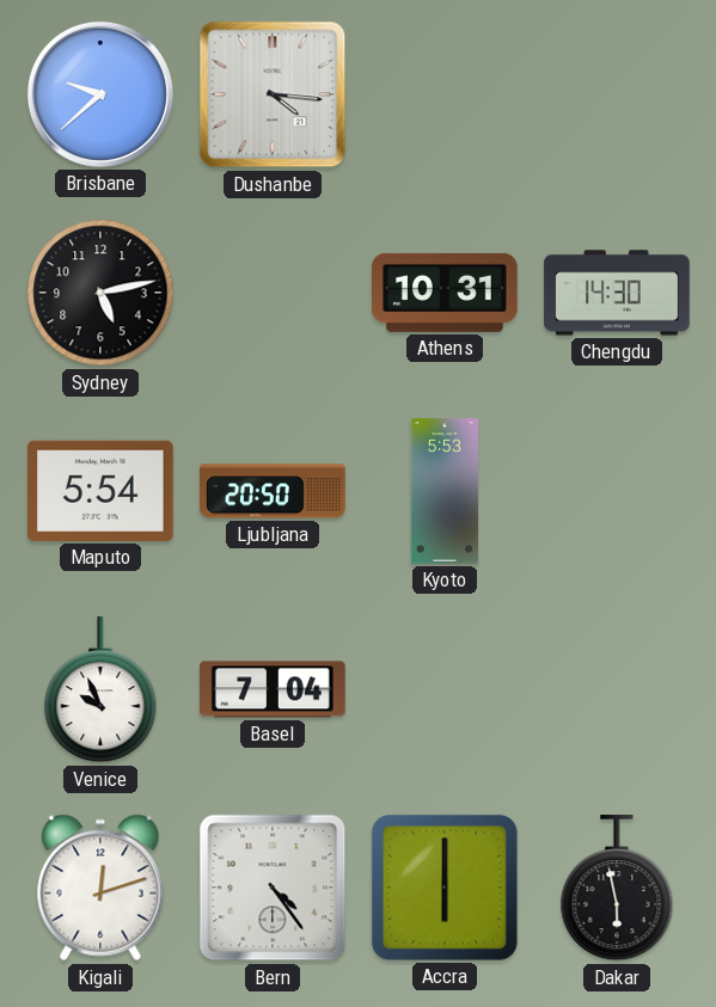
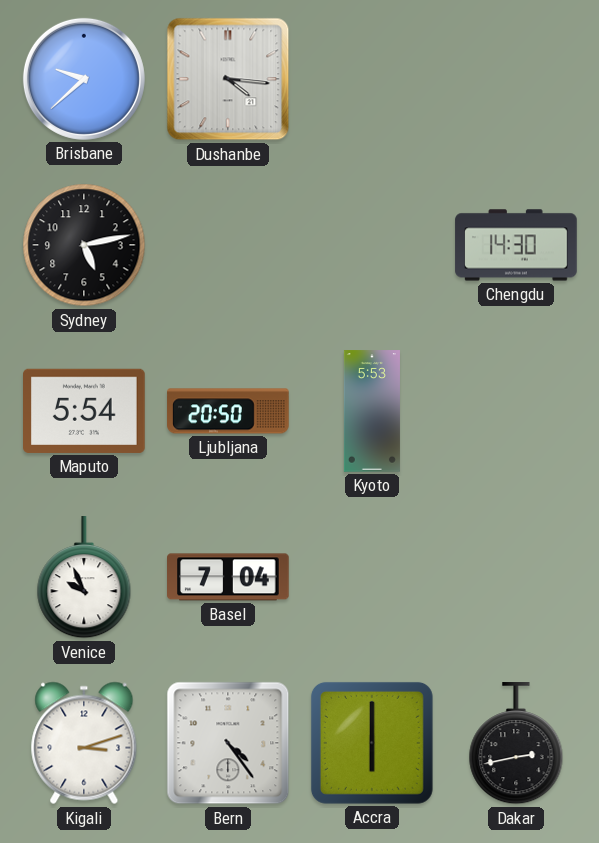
Athens: 10:31 -> none
Kigali: 12:12 -> 3:12
Dakar: 5:58 -> 2:43
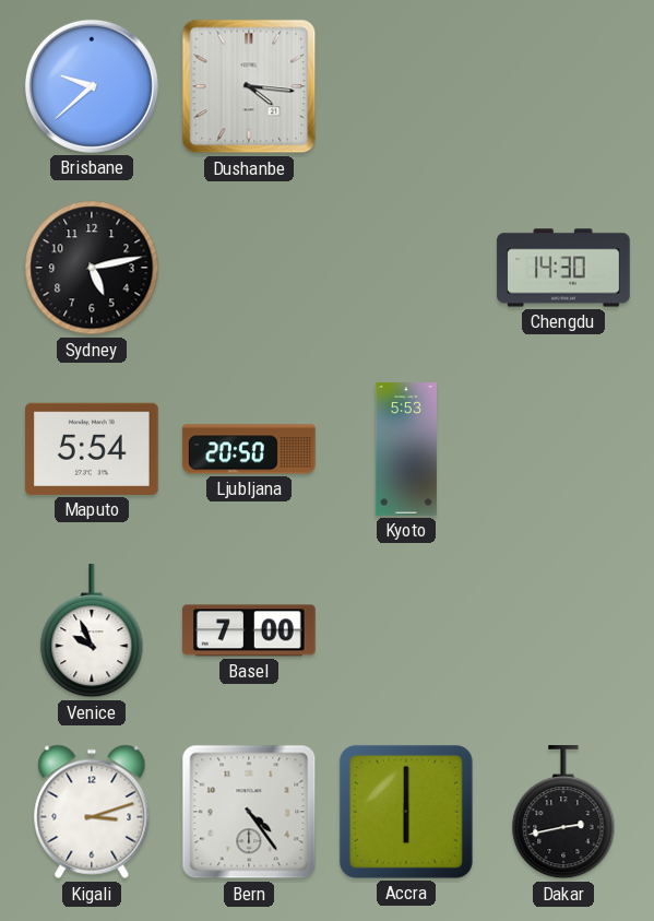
Basel: 7:04 -> 7:00
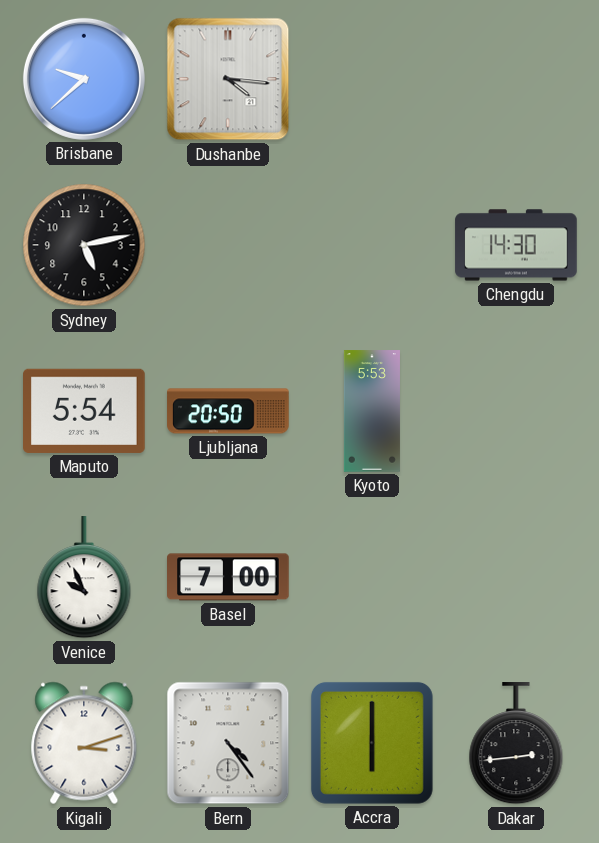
Dakar: 2:43 -> 2:44
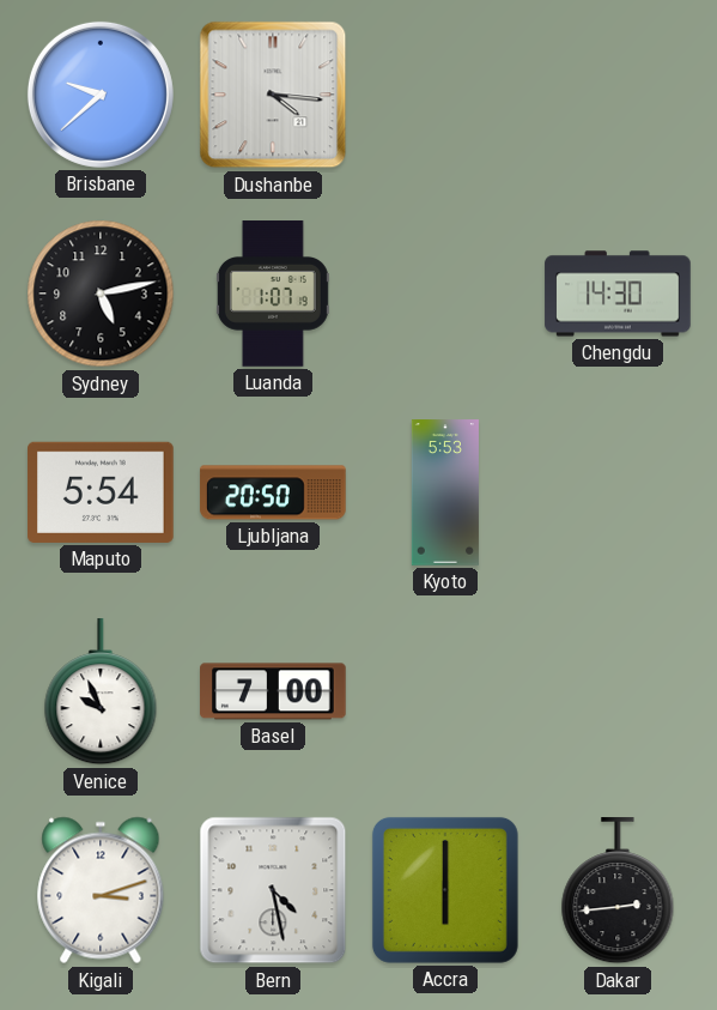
Luanda: none -> 1:07
Bern: 4:24 -> 4:28
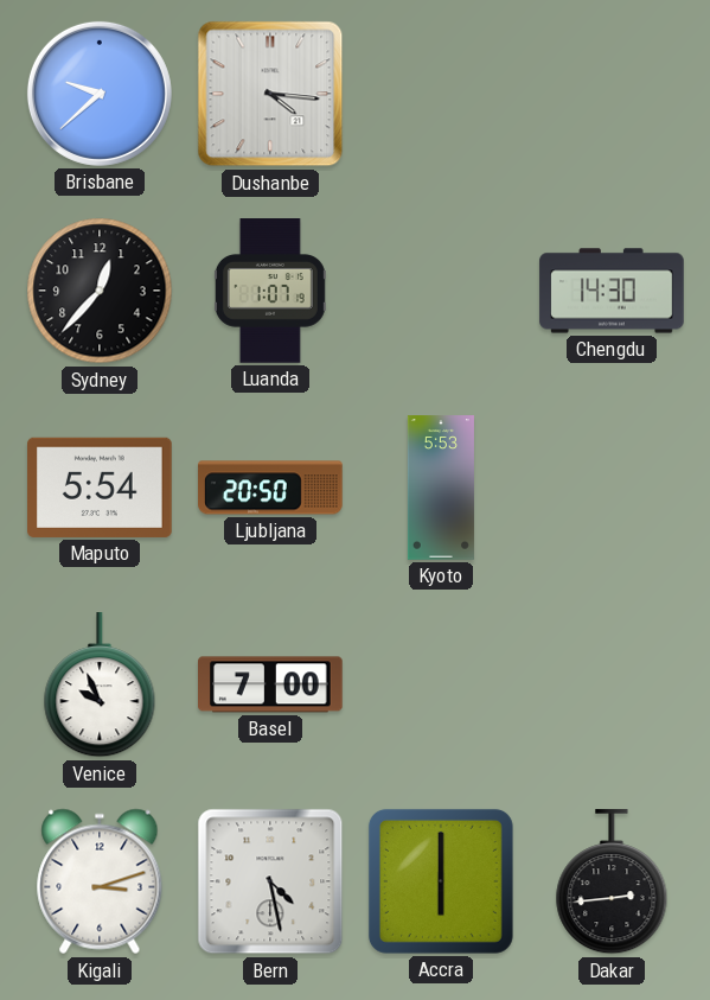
Sydney: 5:13 -> 12:37
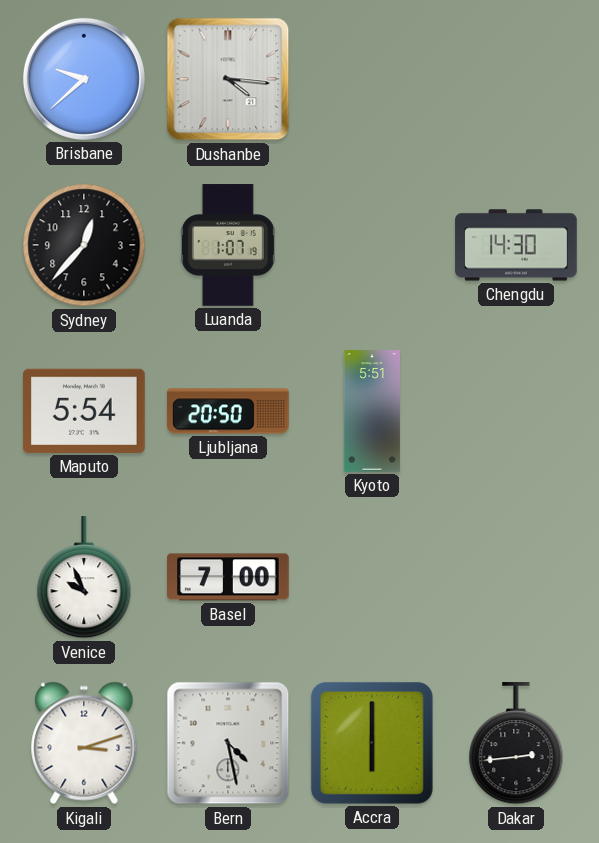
Kyoto: 5:53 -> 5:51
